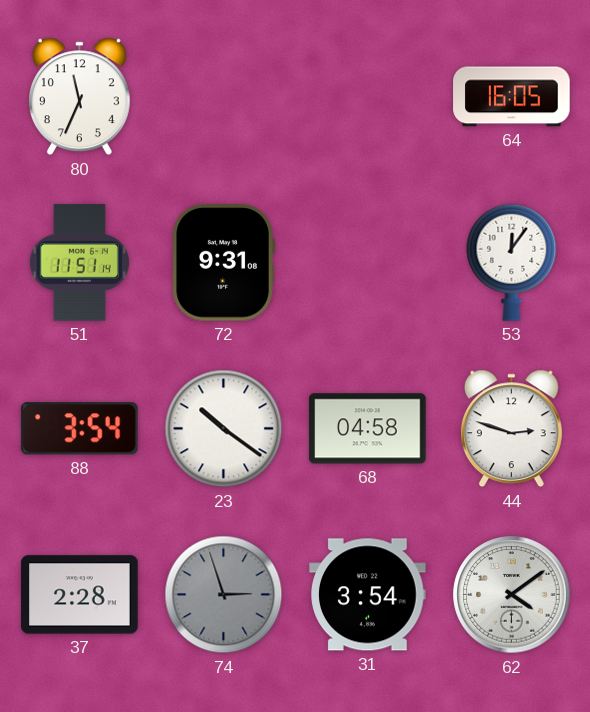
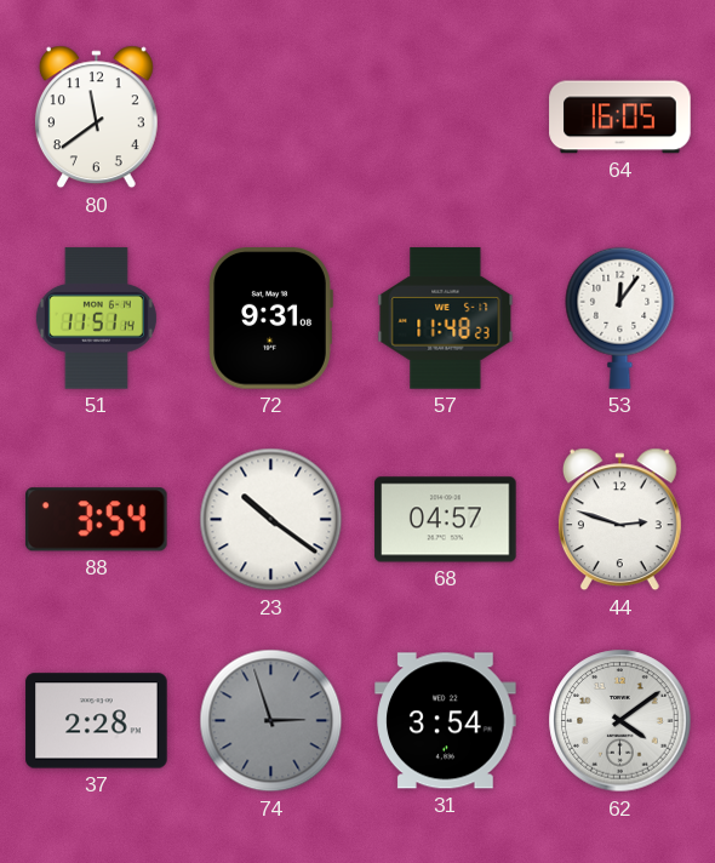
80: 11:34 -> 11:39
57: none -> 11:48
68: 04:58 -> 04:57
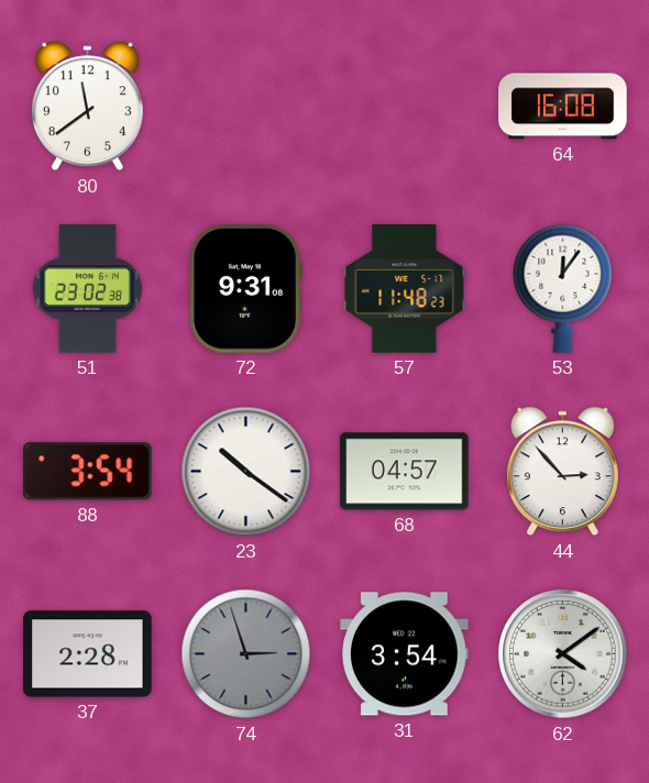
64: 16:05 -> 16:08
51: 11:51 -> 23:02
44: 2:48 -> 2:53
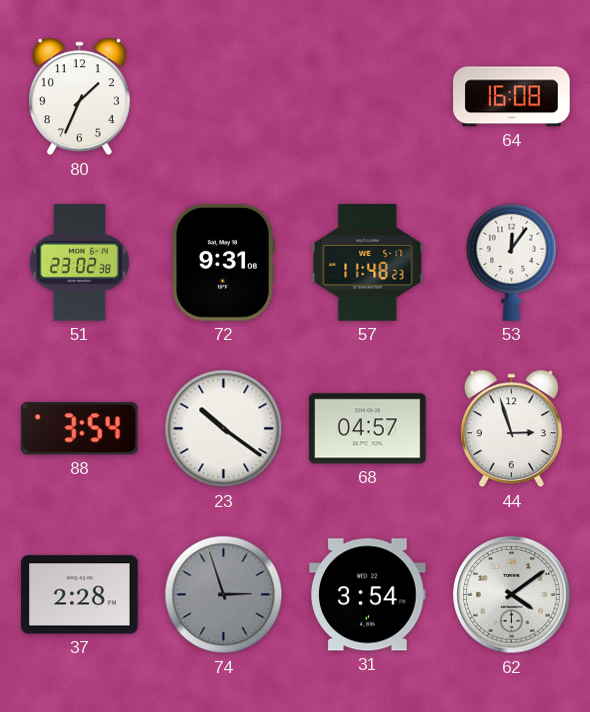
80: 11:39 -> 1:34
44: 2:53 -> 2:57
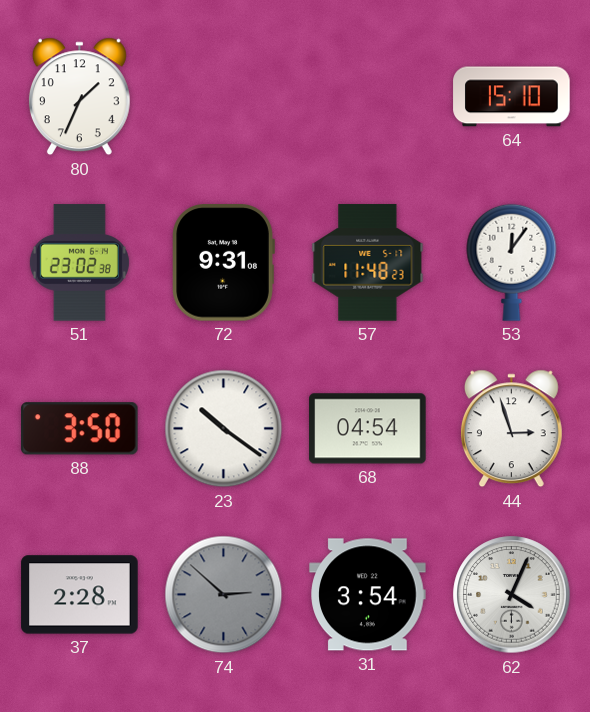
64: 16:08 -> 15:10
88: 3:54 -> 3:50
68: 04:57 -> 04:54
74: 2:57 -> 2:52
62: 4:09 -> 4:04
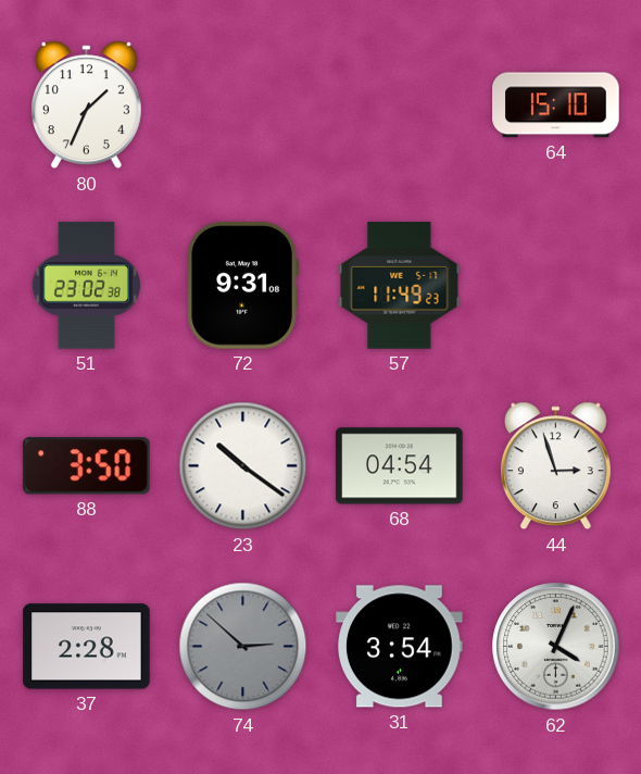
57: 11:48 -> 11:49
53: 12:06 -> none
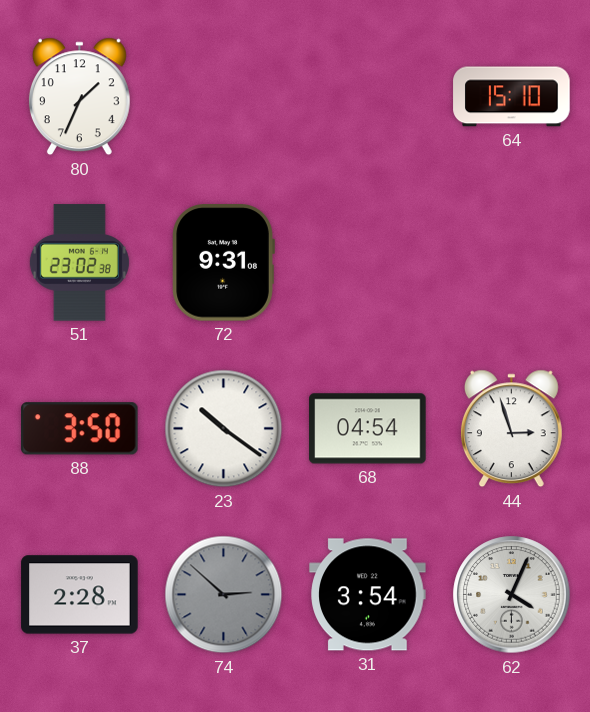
57: 11:49 -> none
